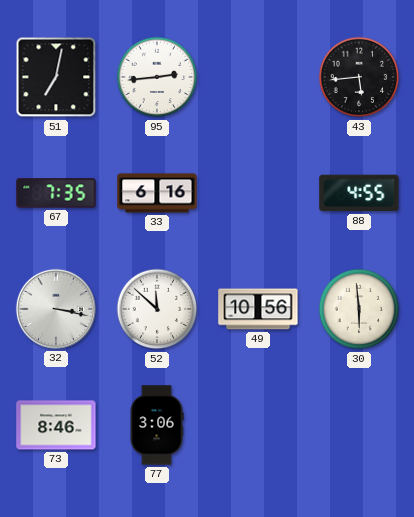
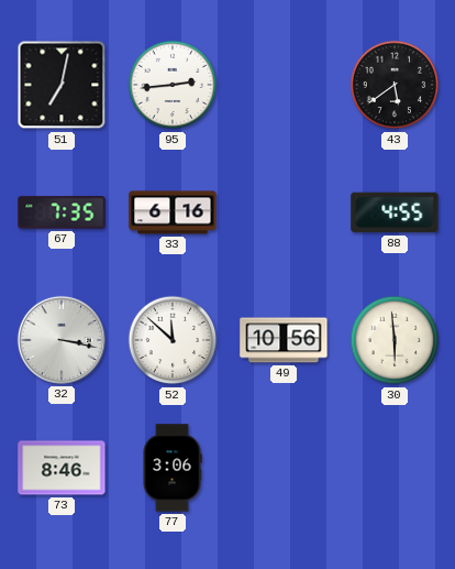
43: 5:44 -> 5:39
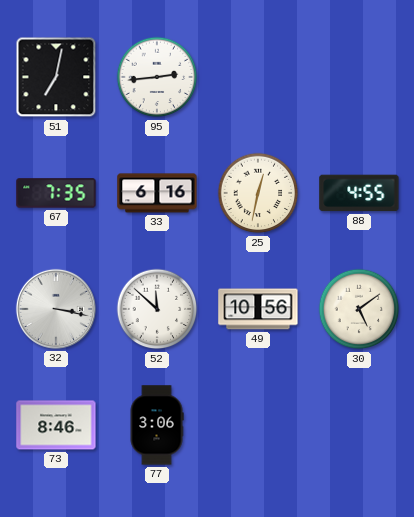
43: 5:39 -> none
25: none -> 12:32
30: 5:59 -> 5:09
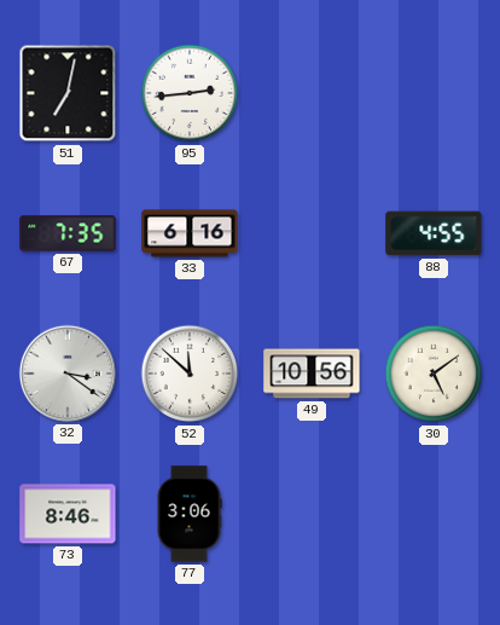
25: 12:32 -> none
32: 3:17 -> 3:21
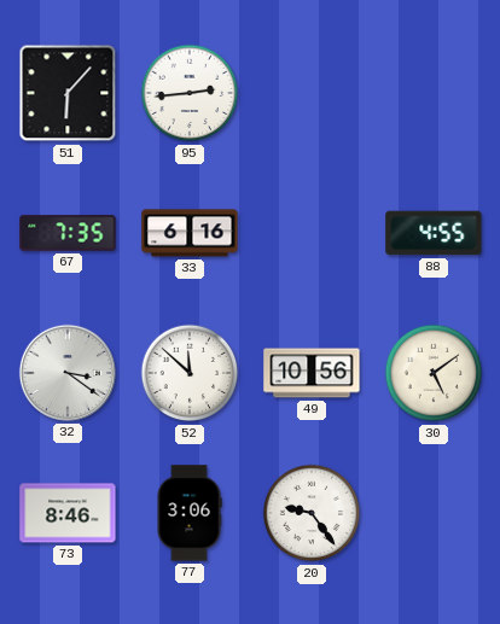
51: 7:02 -> 6:07
20: none -> 9:24
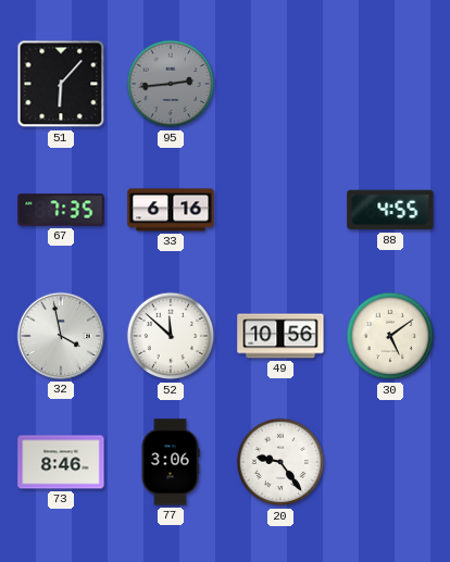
95 dial: white -> grey
32: 3:21 -> 3:58
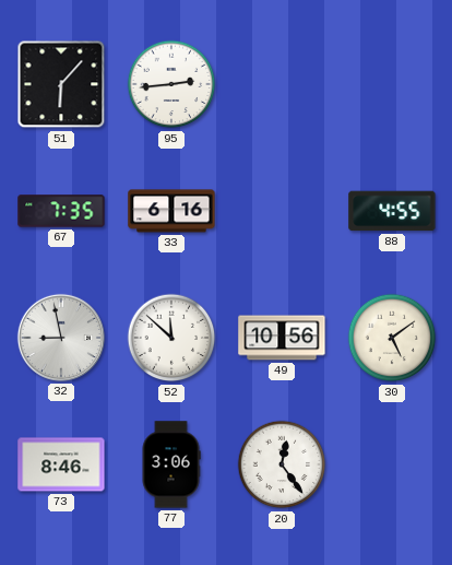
95 dial: grey -> white
32: 3:58 -> 8:58
20: 9:24 -> 12:24
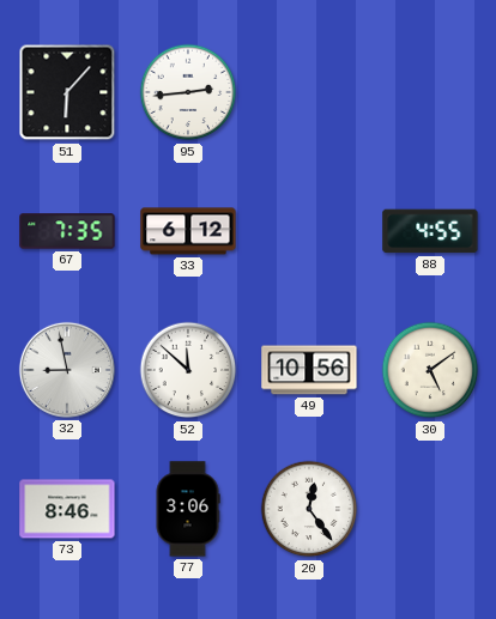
33: 6:16 -> 6:12
